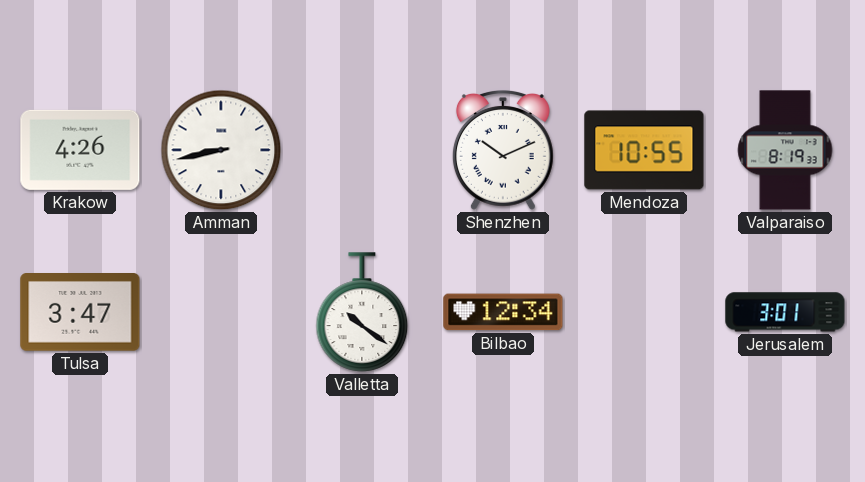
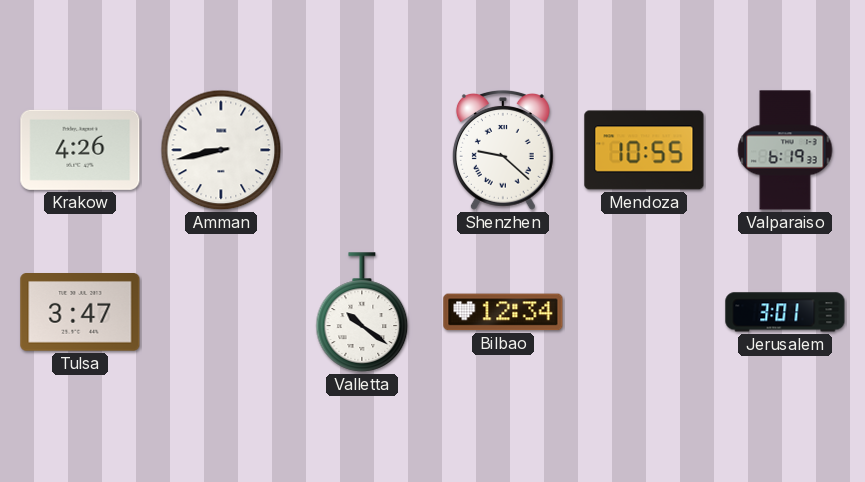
Shenzhen: 10:11 -> 9:22
Valparaiso: 8:19 -> 6:19
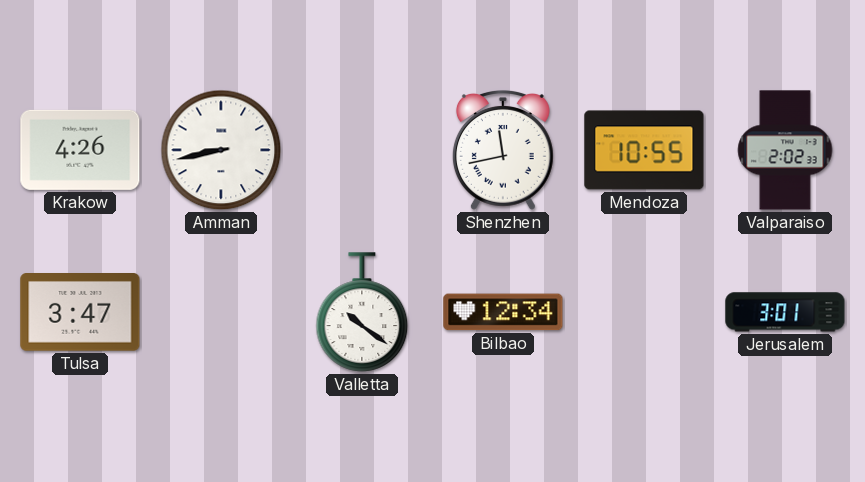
Shenzhen: 9:22 -> 11:43
Valparaiso: 6:19 -> 2:02
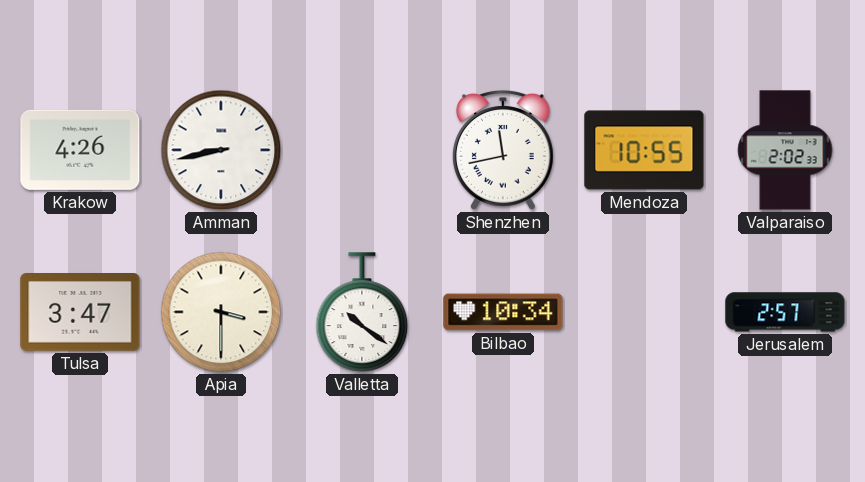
Apia: none -> 3:30
Bilbao: 12:34 -> 10:34
Jerusalem: 3:01 -> 2:57
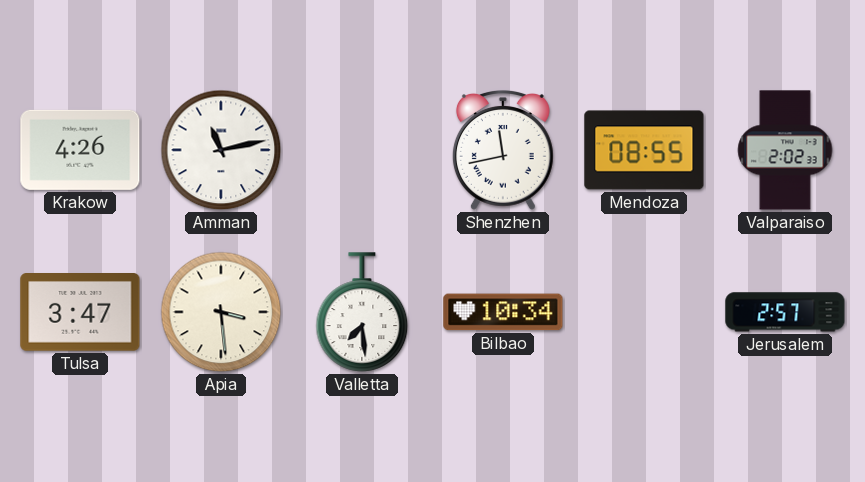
Amman: 8:43 -> 11:13
Mendoza: 10:55 -> 08:55
Apia: 3:30 -> 3:29
Valletta: 10:21 -> 7:29
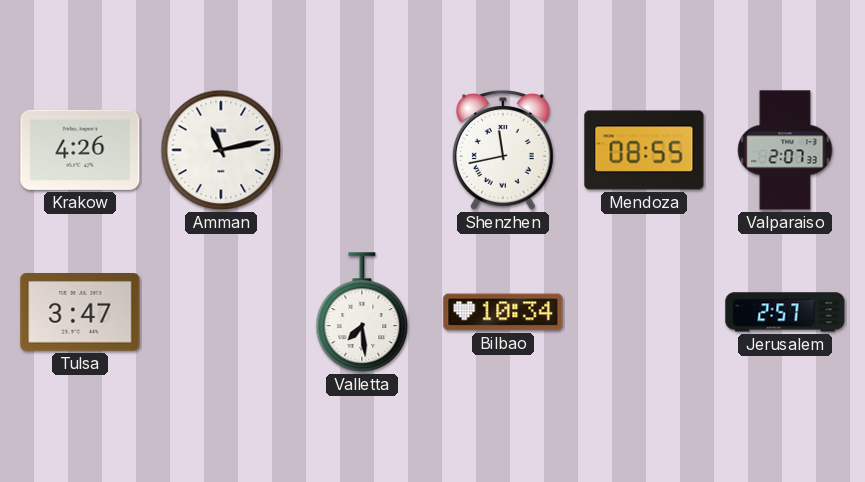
Valparaiso: 2:02 -> 2:07
Apia: 3:29 -> none
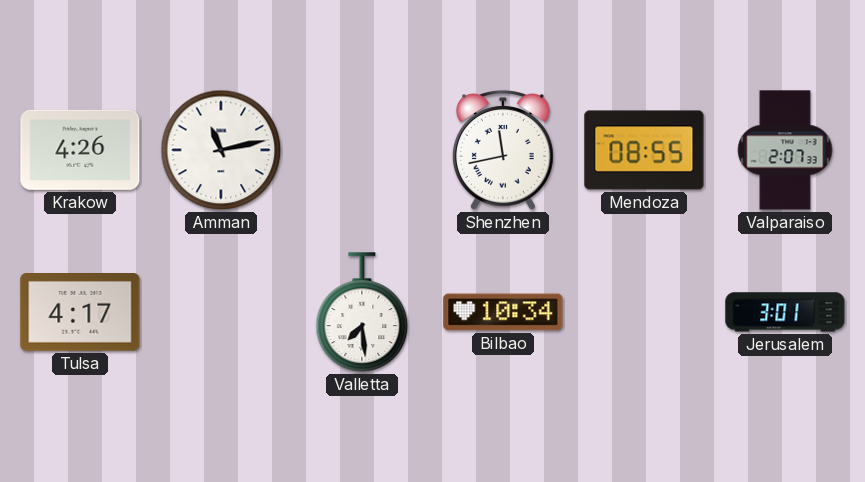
Tulsa: 3:47 -> 4:17
Jerusalem: 2:57 -> 3:01
